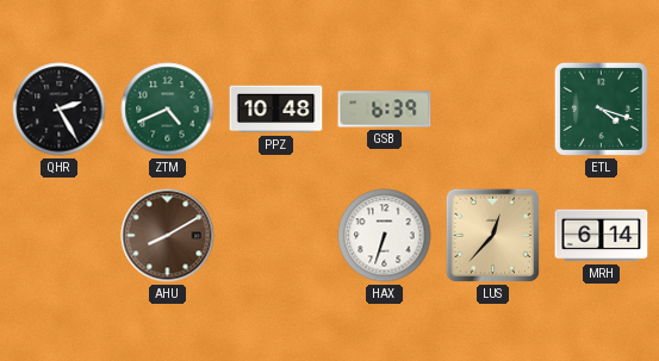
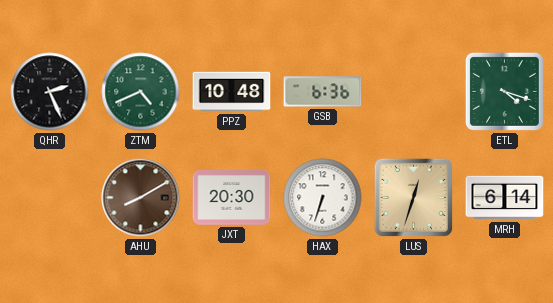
QHR: 2:25 -> 2:26
GSB: 6:39 -> 6:36
JXT: none -> 20:30
LUS: 12:37 -> 12:33
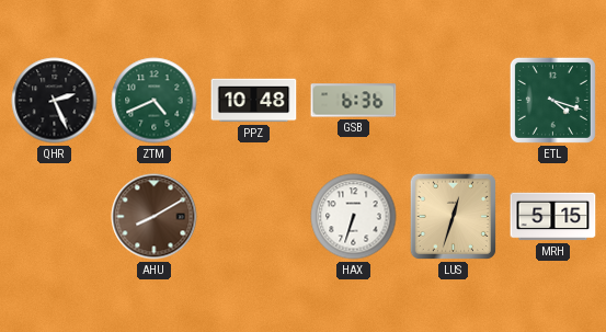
JXT: 20:30 -> none
MRH: 6:14 -> 5:15
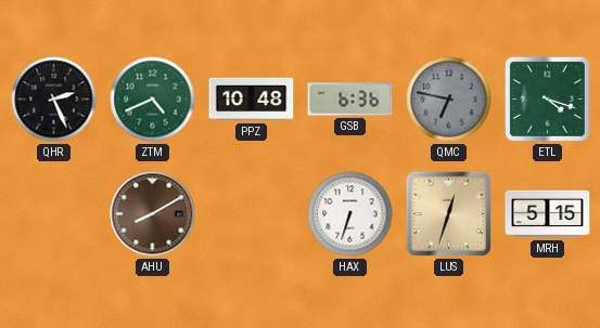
QMC: none -> 6:47
